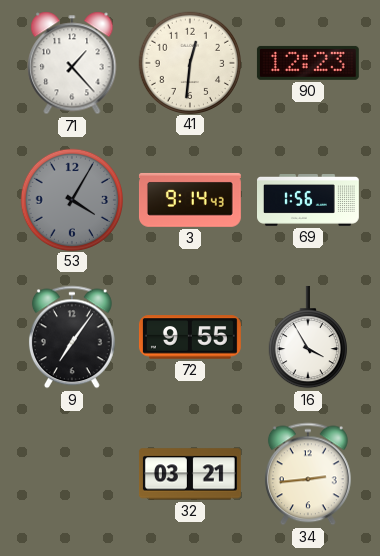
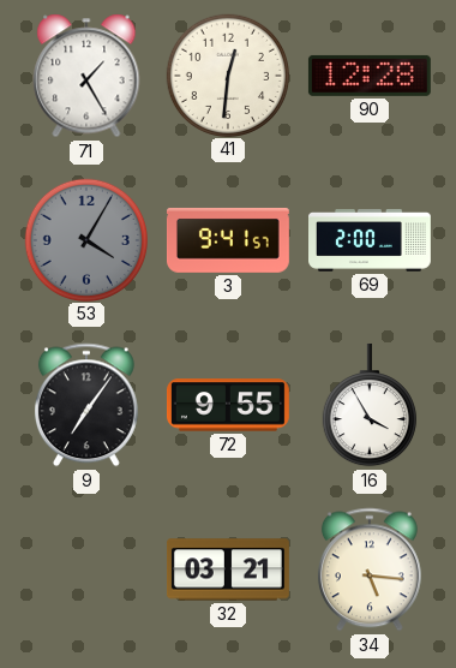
71: 1:23 -> 1:25
90: 12:23 -> 12:28
3: 9:14 -> 9:41
69: 1:56 -> 2:00
34: 2:44 -> 5:16
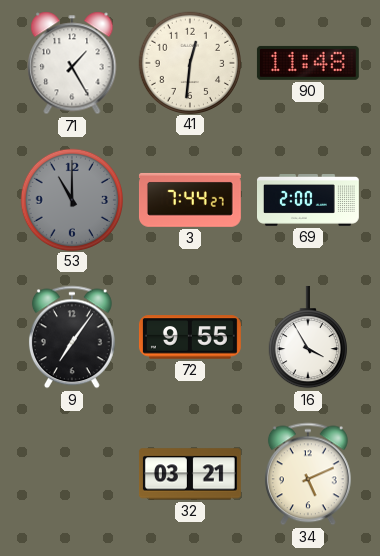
90: 12:28 -> 11:48
53: 4:05 -> 11:00
3: 9:41 -> 7:44
34: 5:16 -> 5:11
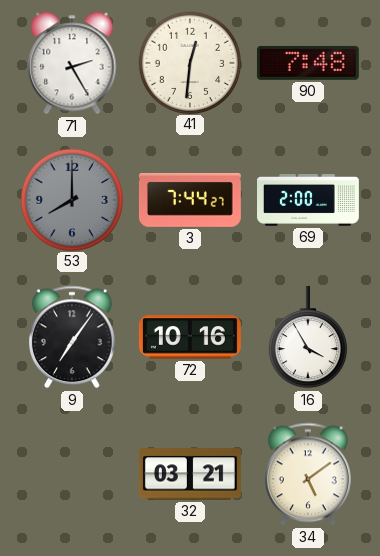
71: 1:25 -> 2:25
90: 11:48 -> 7:48
53: 11:00 -> 8:00
72: 9:55 -> 10:16
34: 5:11 -> 5:09
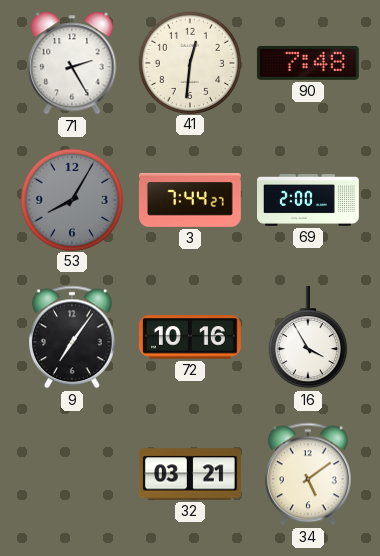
53: 8:00 -> 8:05
